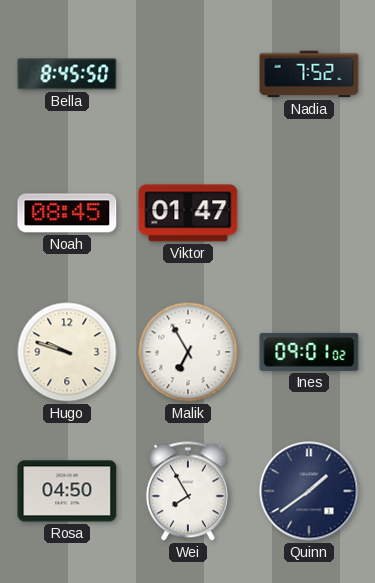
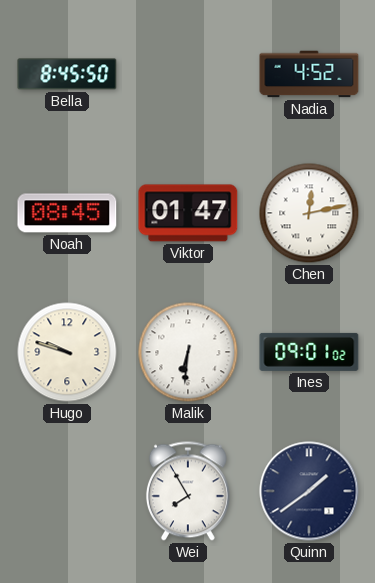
Nadia: 7:52 -> 4:52
Chen: none -> 12:13
Malik: 6:55 -> 6:31
Rosa: 04:50 -> none
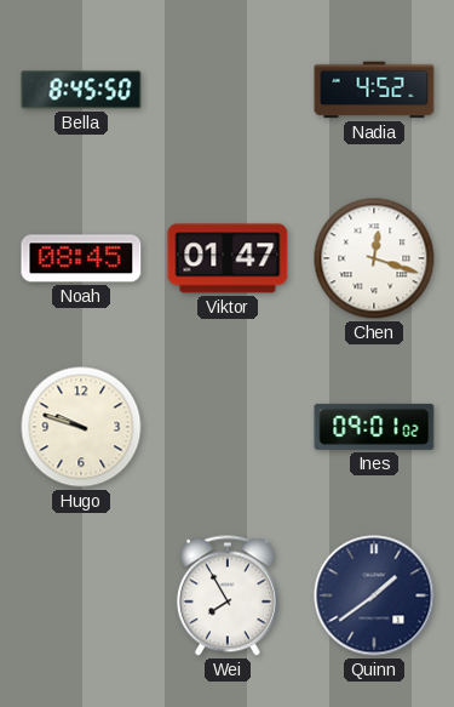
Chen: 12:13 -> 12:18
Malik: 6:31 -> none
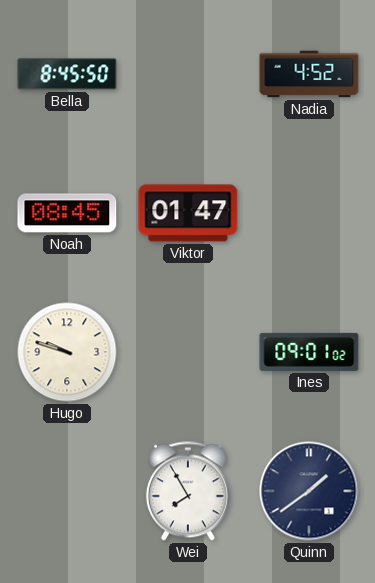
Chen: 12:18 -> none
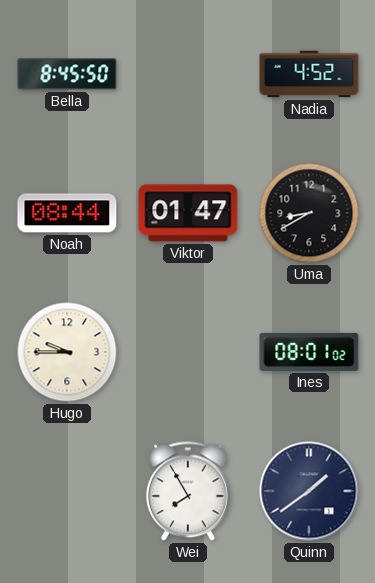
Noah: 08:45 -> 08:44
Uma: none -> 8:40
Hugo: 9:48 -> 9:45
Ines: 09:01 -> 08:01
